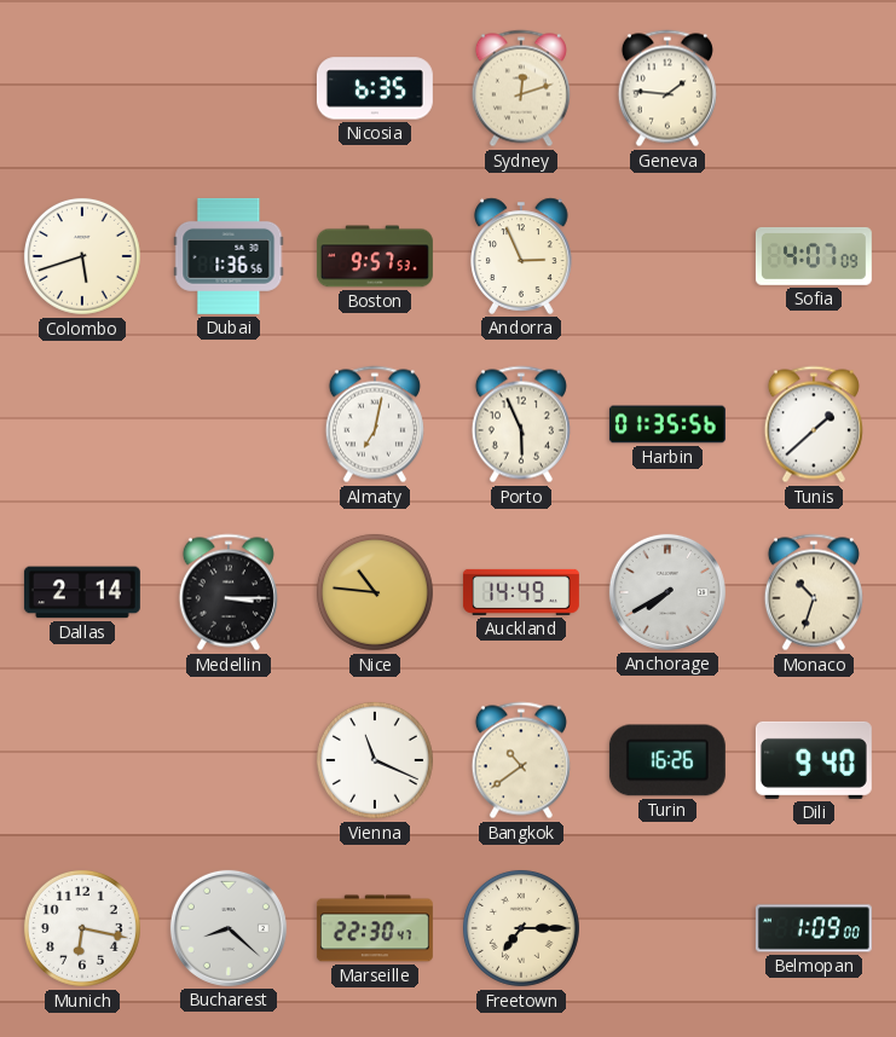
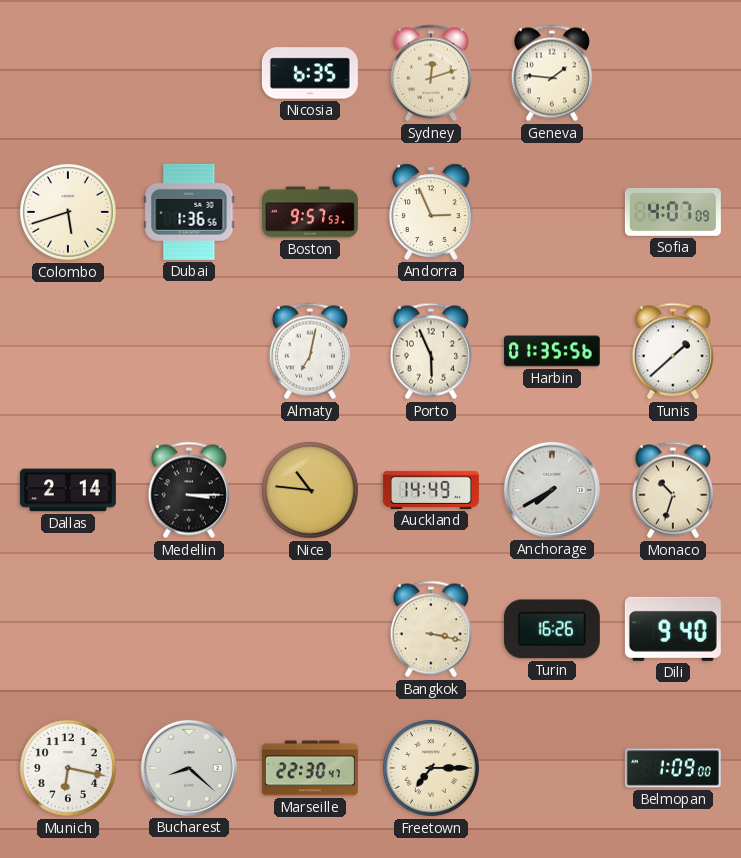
Vienna: 11:19 -> none
Bangkok: 10:39 -> 3:17
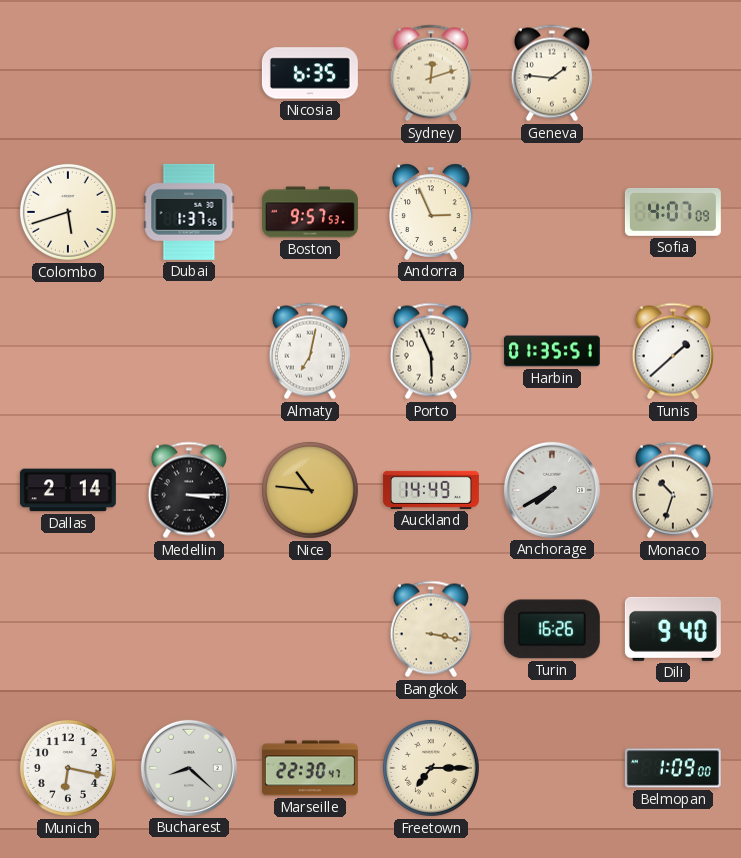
Dubai: 1:36 -> 1:37
Harbin: 01:35:56 -> 01:35:51
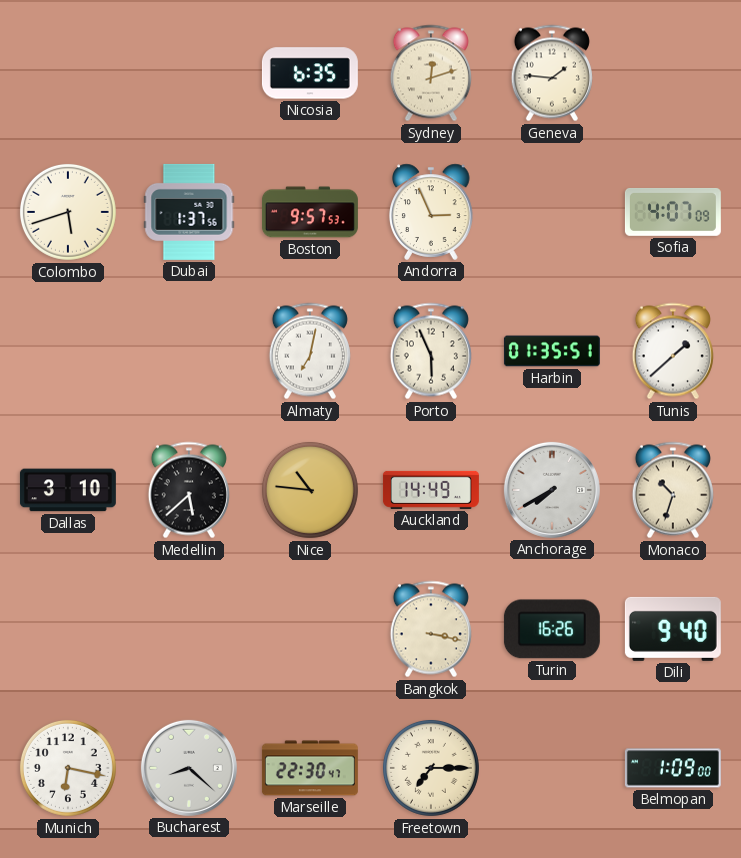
Dallas: 2:14 -> 3:10
Medellin: 3:15 -> 5:38
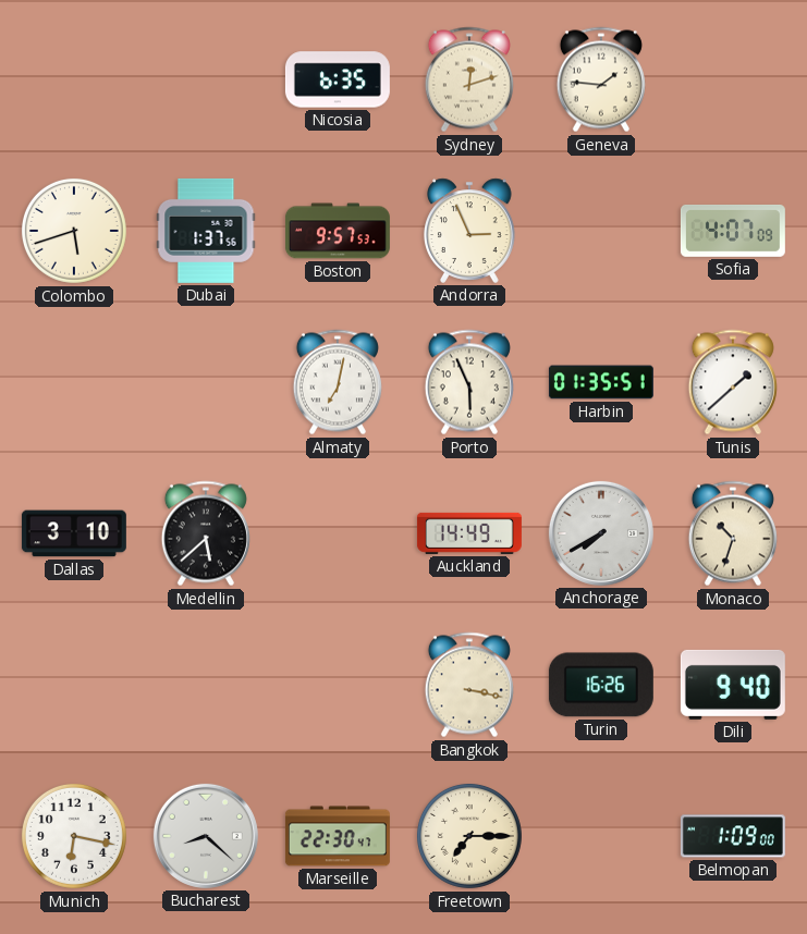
Nice: 10:46 -> none
